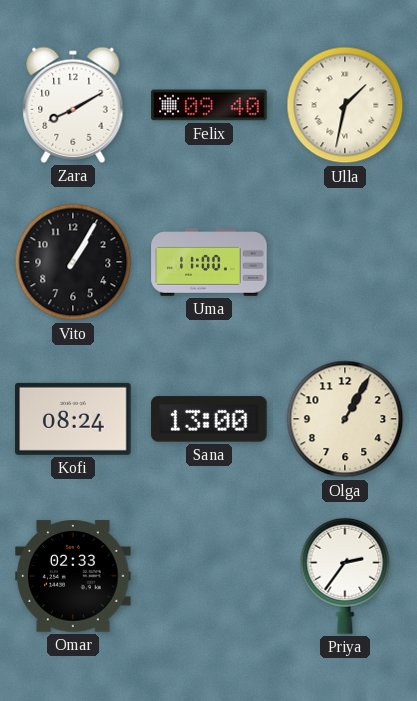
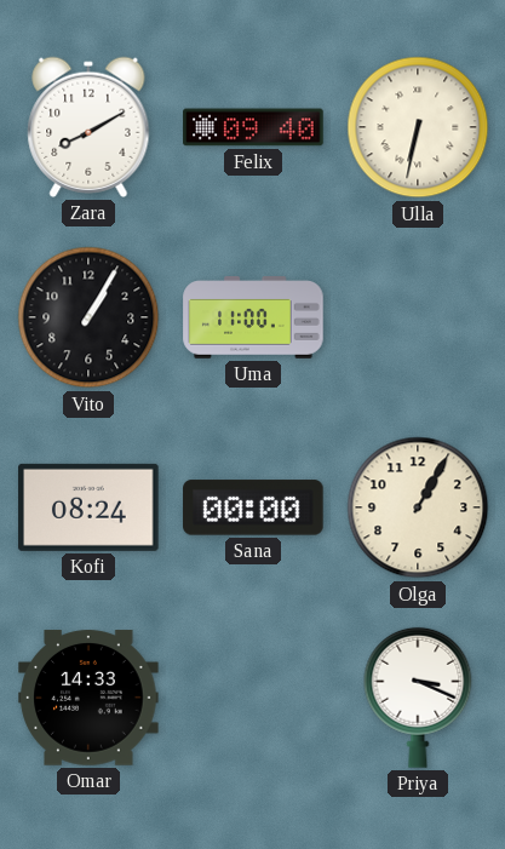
Ulla: 1:32 -> 6:32
Sana: 13:00 -> 00:00
Omar: 02:33 -> 14:33
Priya: 2:36 -> 3:19
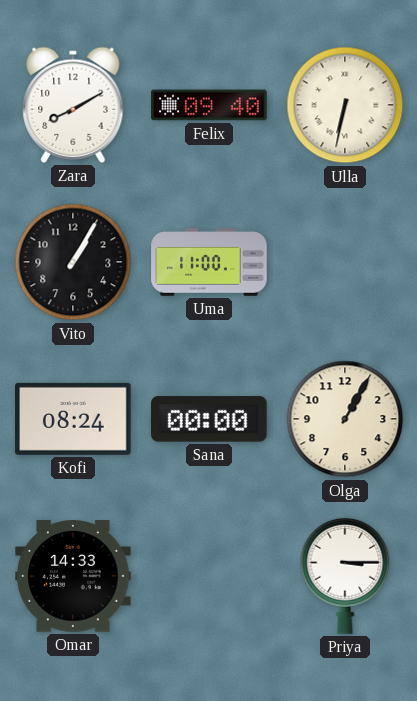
Priya: 3:19 -> 3:15
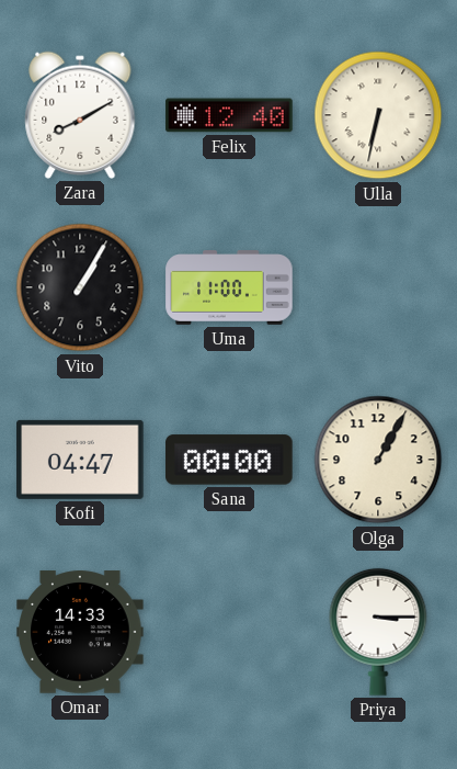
Felix: 09:40 -> 12:40
Kofi: 08:24 -> 04:47
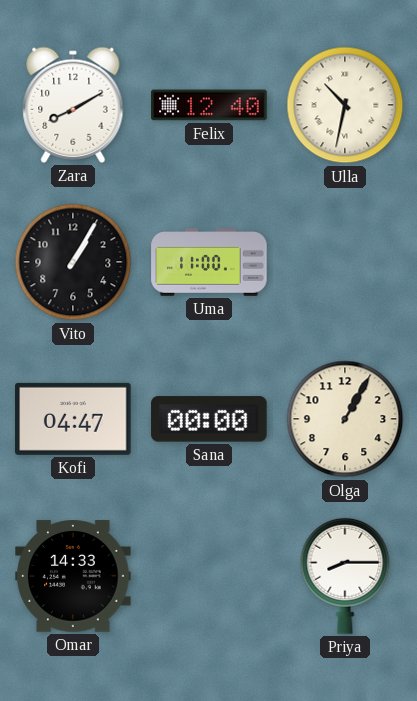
Ulla: 6:32 -> 10:32
Priya: 3:15 -> 8:15
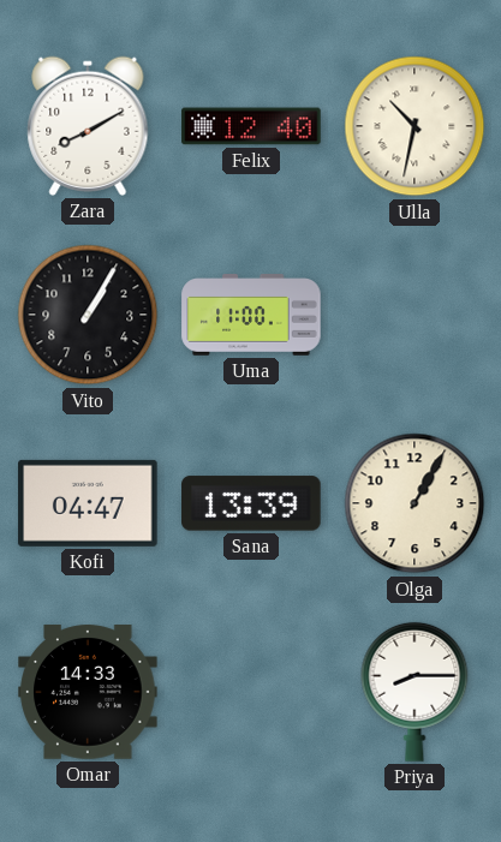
Sana: 00:00 -> 13:39
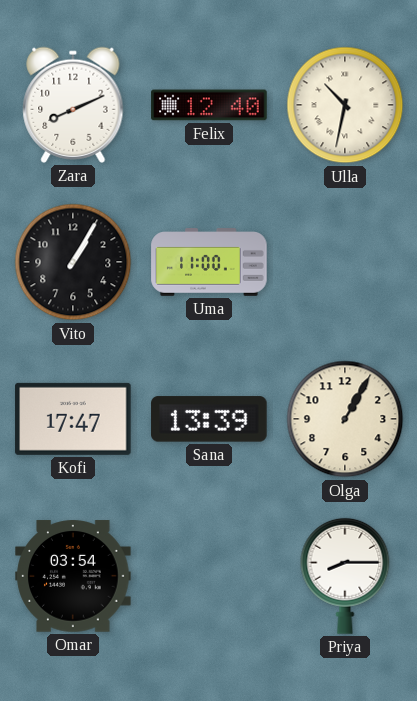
Zara: 8:10 -> 8:11
Kofi: 04:47 -> 17:47
Omar: 14:33 -> 03:54
